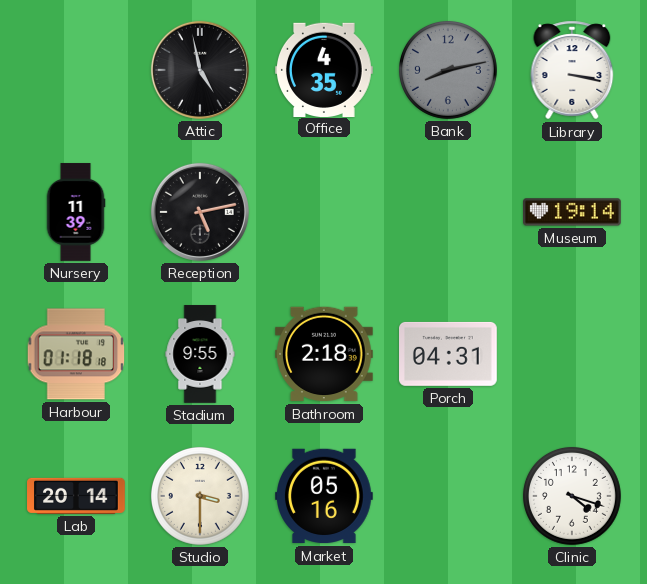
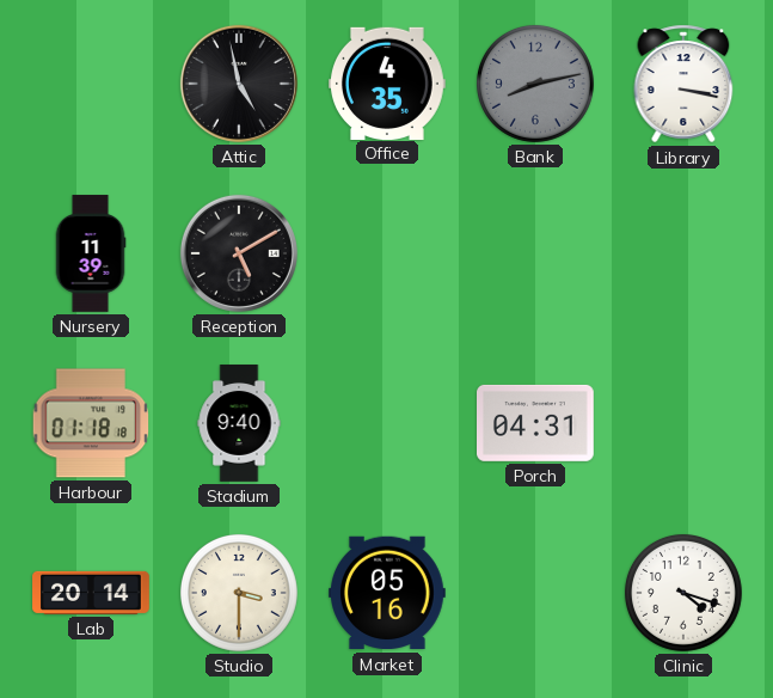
Reception: 5:13 -> 5:10
Museum: 19:14 -> none
Stadium: 9:55 -> 9:40
Bathroom: 2:18 -> none
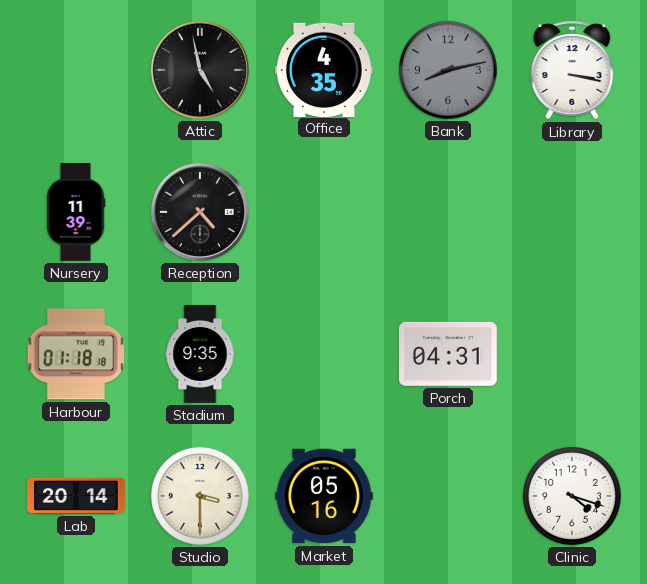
Reception: 5:10 -> 4:38
Stadium: 9:40 -> 9:35
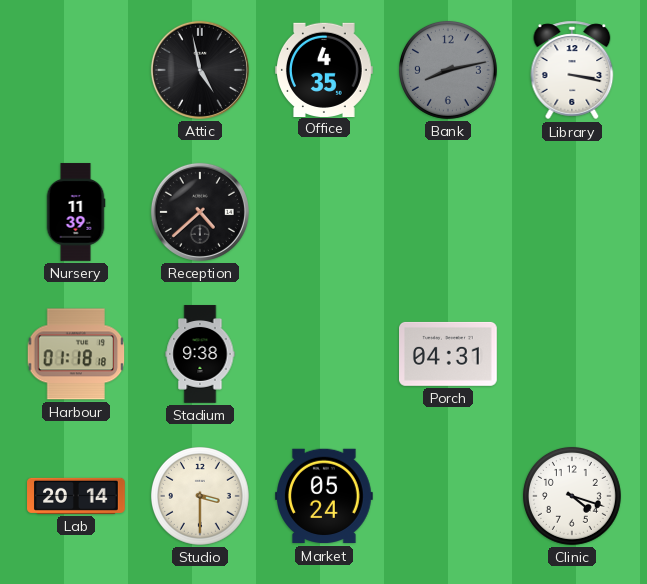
Stadium: 9:35 -> 9:38
Market: 05:16 -> 05:24
